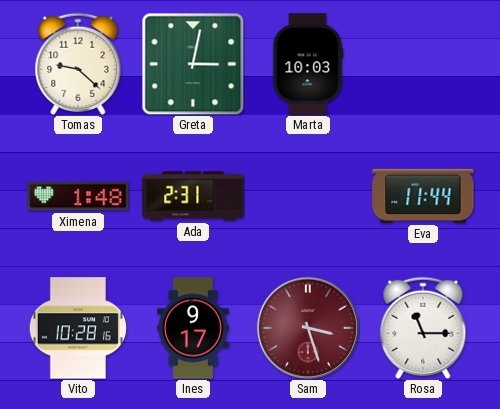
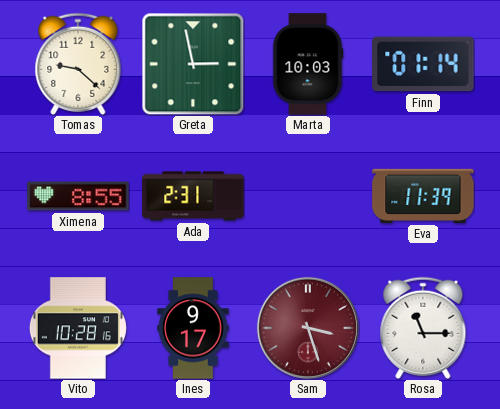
Greta: 3:02 -> 2:58
Finn: none -> 01:14
Ximena: 1:48 -> 8:55
Eva: 11:44 -> 11:39
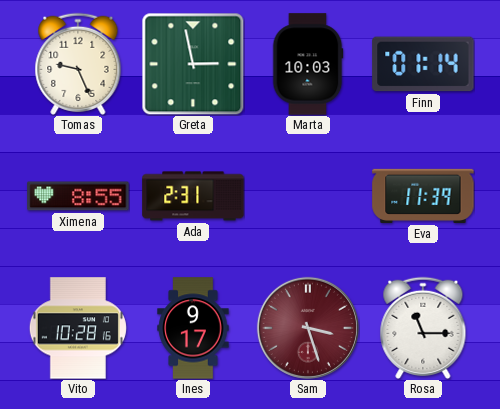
Tomas: 9:22 -> 9:26
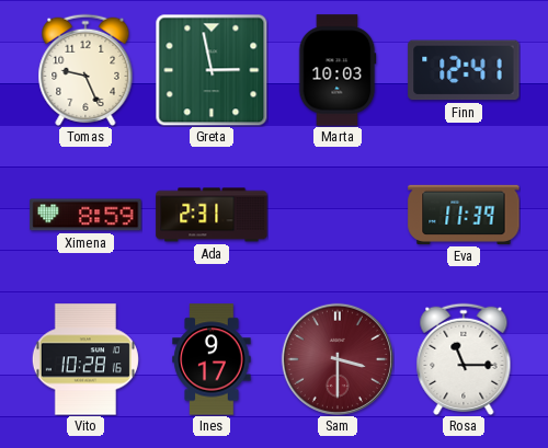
Finn: 01:14 -> 12:41
Ximena: 8:55 -> 8:59
Sam: 3:27 -> 3:30
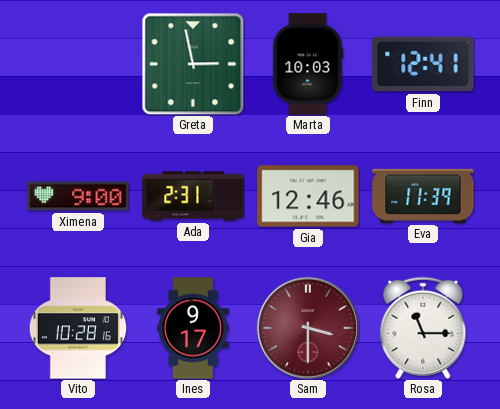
Tomas: 9:26 -> none
Ximena: 8:59 -> 9:00
Gia: none -> 12:46
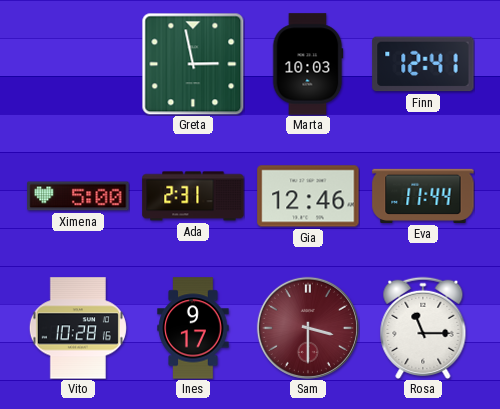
Ximena: 9:00 -> 5:00
Eva: 11:39 -> 11:44
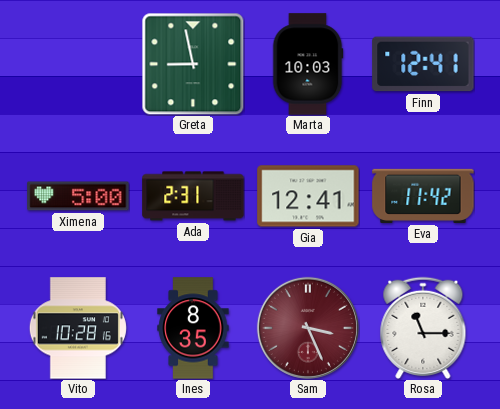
Greta: 2:58 -> 8:58
Gia: 12:46 -> 12:41
Eva: 11:44 -> 11:42
Ines: 9:17 -> 8:35
Sam: 3:30 -> 3:26
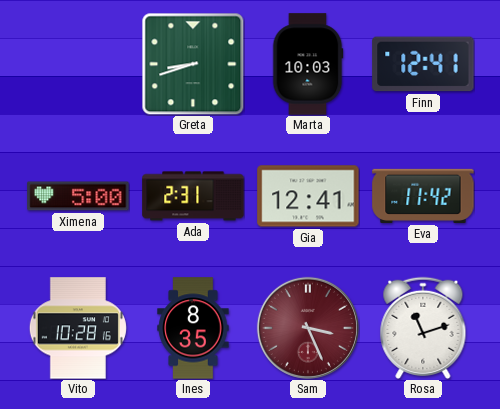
Greta: 8:58 -> 8:42
Rosa: 11:15 -> 11:12
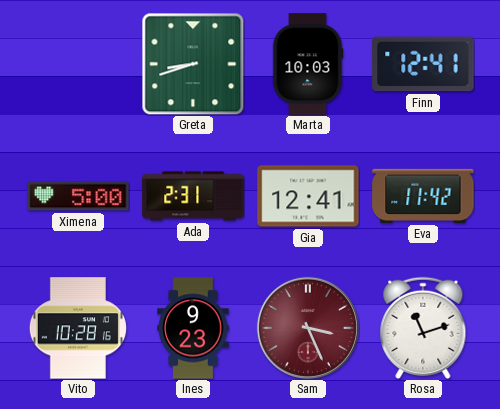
Ines: 8:35 -> 9:23
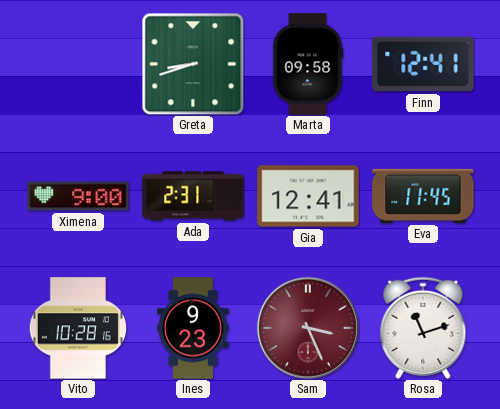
Marta: 10:03 -> 09:58
Ximena: 5:00 -> 9:00
Eva: 11:42 -> 11:45
